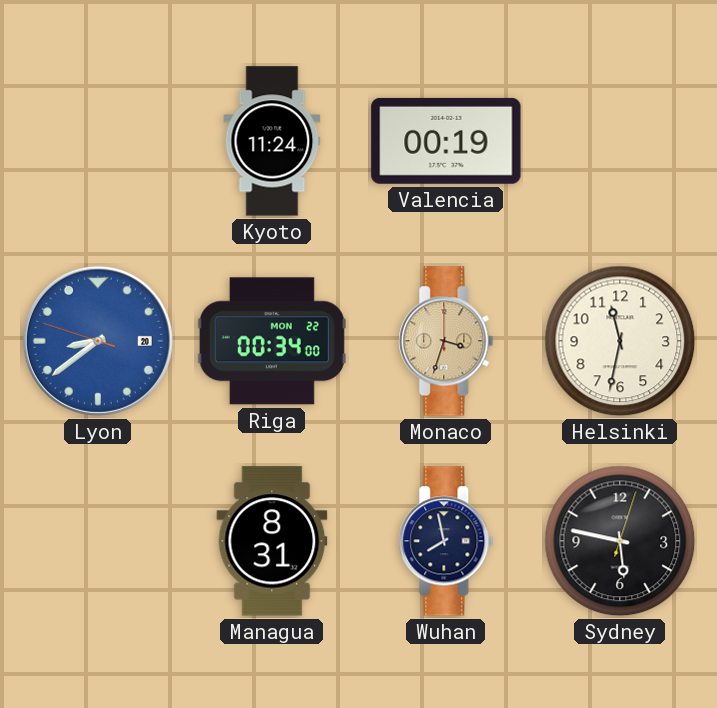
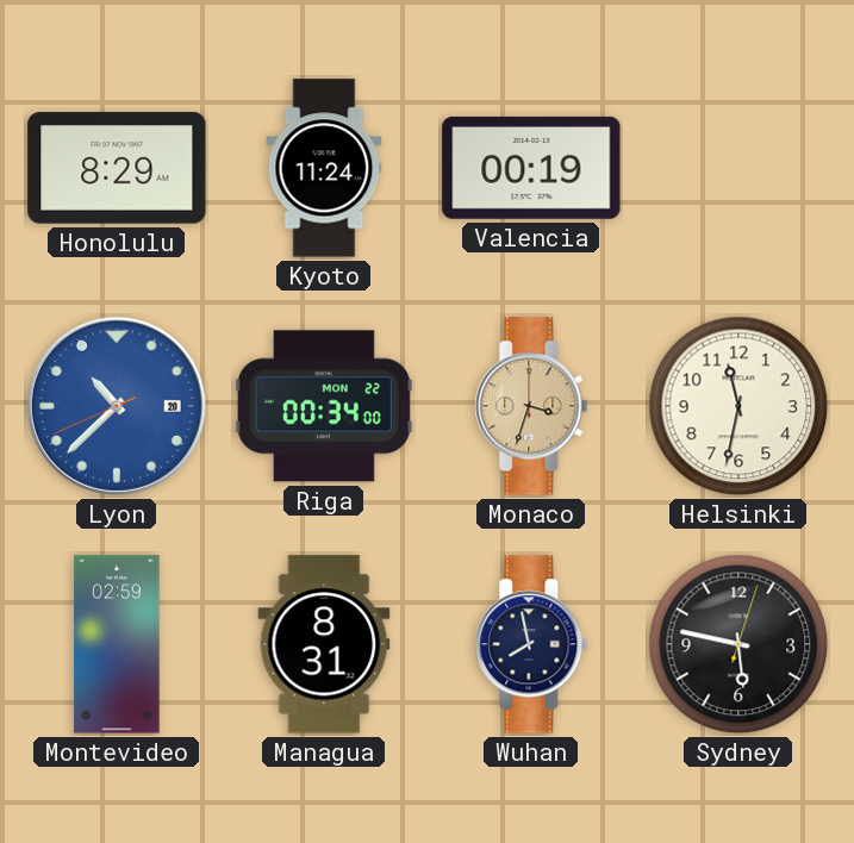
Honolulu: none -> 8:29
Lyon: 8:38 -> 10:37
Montevideo: none -> 02:59
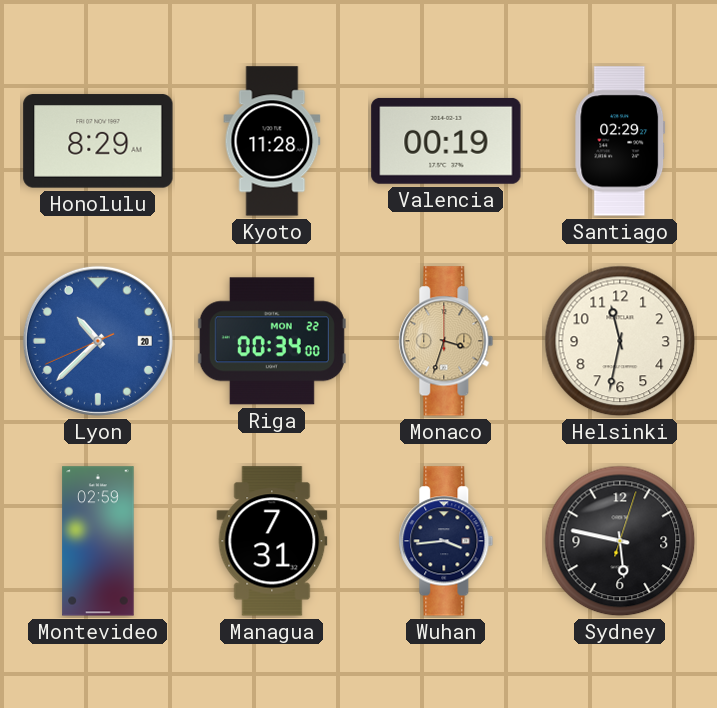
Kyoto: 11:24 -> 11:28
Santiago: none -> 02:29
Managua: 8:31 -> 7:31
Wuhan: 7:58 -> 3:44
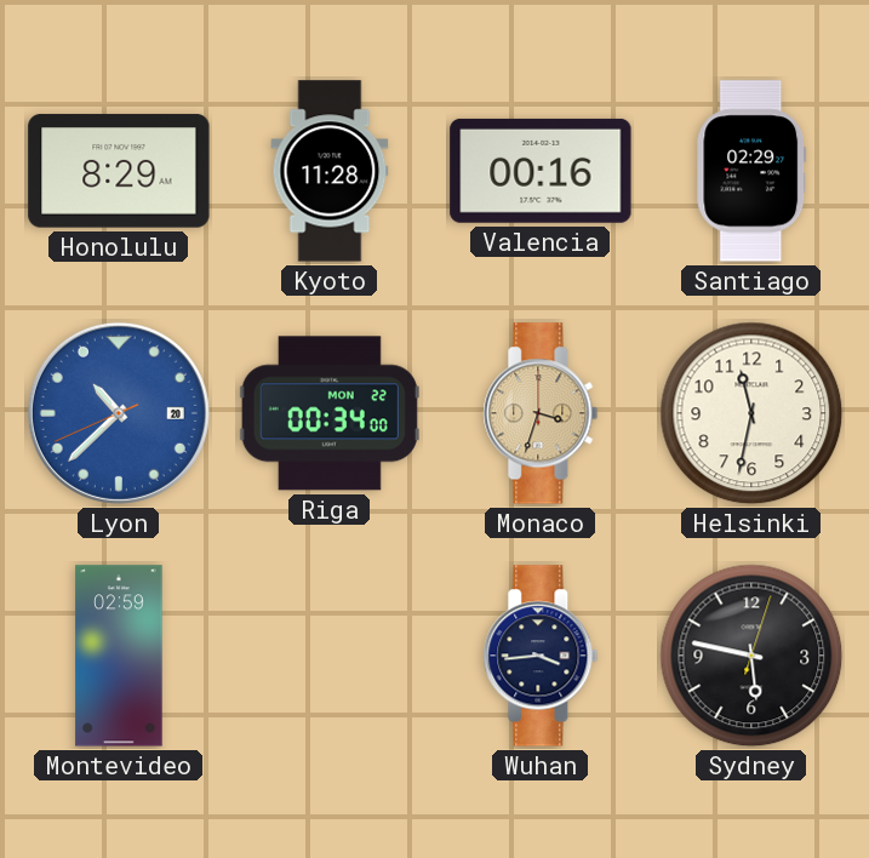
Valencia: 00:19 -> 00:16
Managua: 7:31 -> none
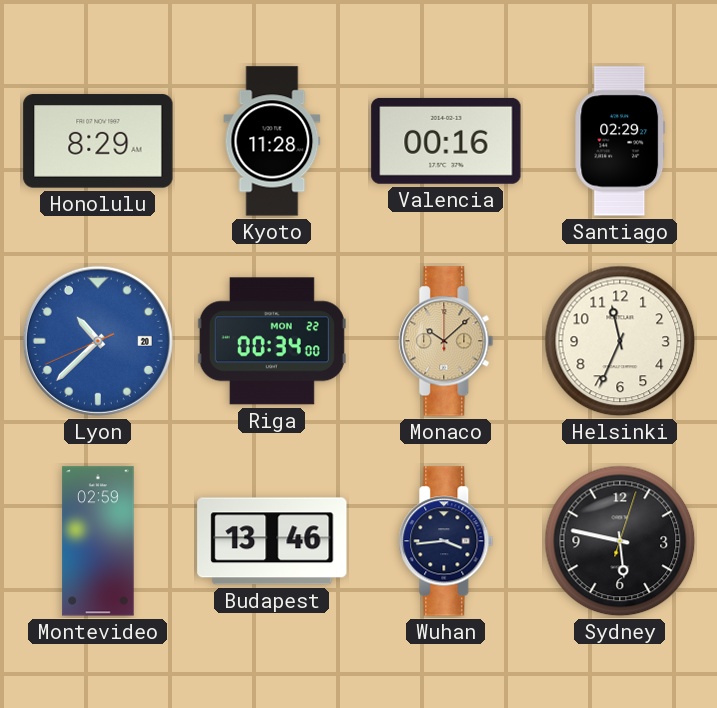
Monaco: 3:33 -> 10:08
Helsinki: 11:32 -> 11:34
Budapest: none -> 13:46
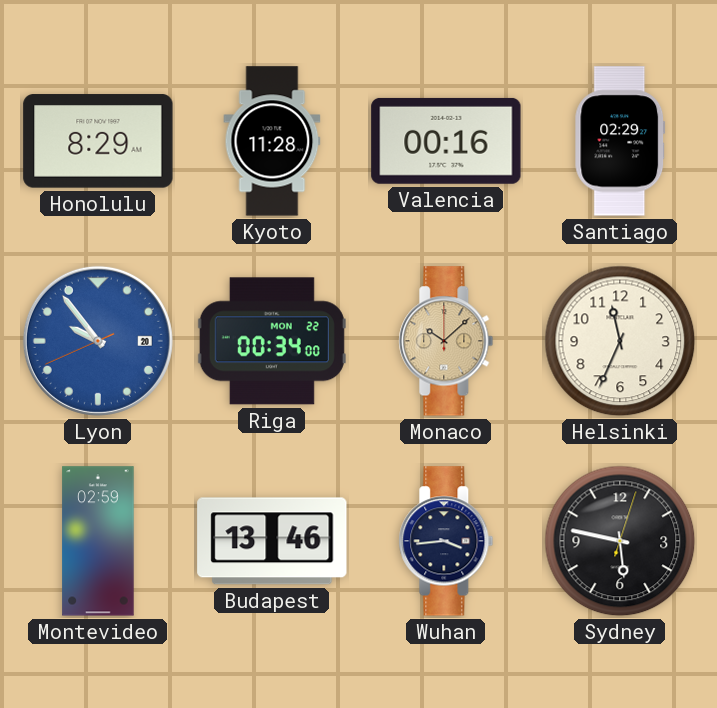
Lyon: 10:37 -> 9:53
